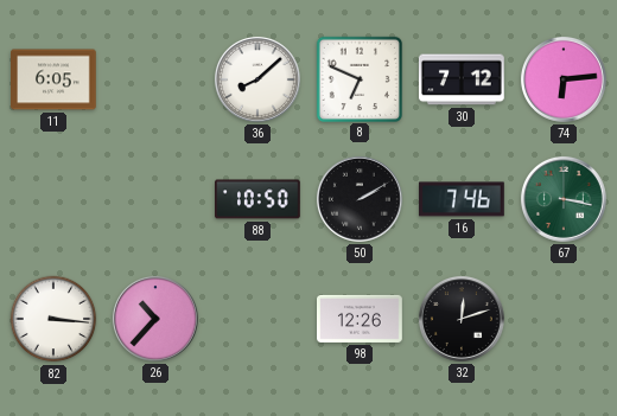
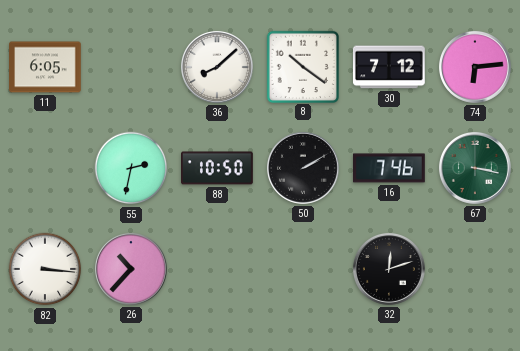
8: 6:49 -> 10:21
55: none -> 2:32
98: 12:26 -> none
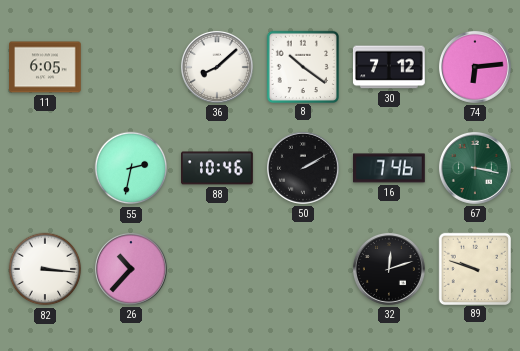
88: 10:50 -> 10:46
89: none -> 9:48
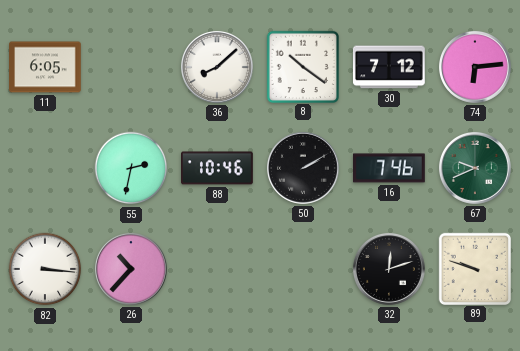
67: 3:17 -> 9:41
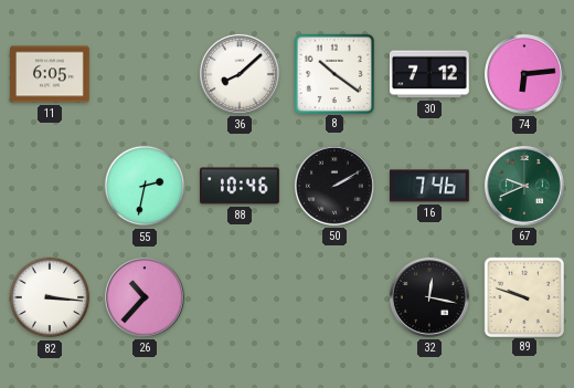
32: 12:12 -> 12:17
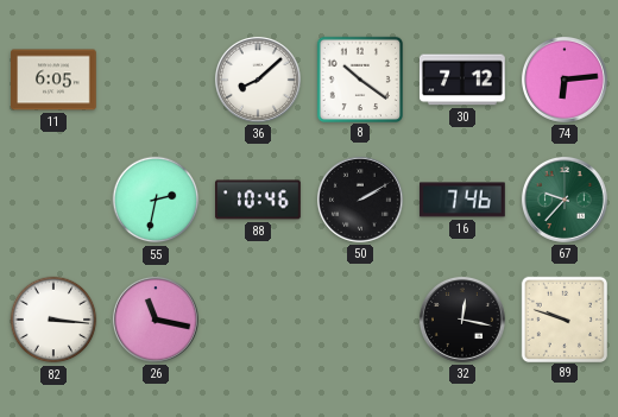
67: 9:41 -> 9:37
26: 10:37 -> 11:17
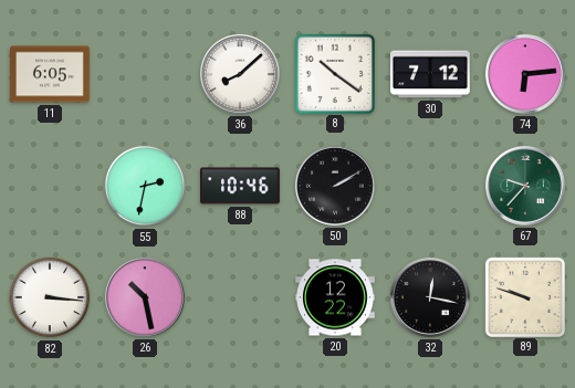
16: 7:46 -> none
26: 11:17 -> 10:28
20: none -> 12:22
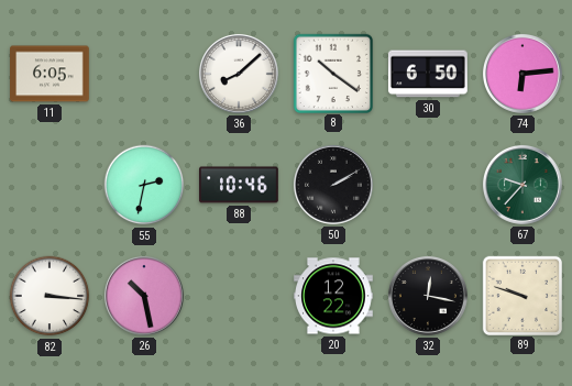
30: 7:12 -> 6:50
